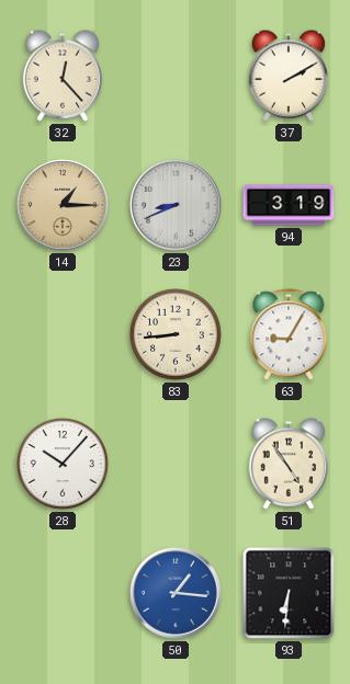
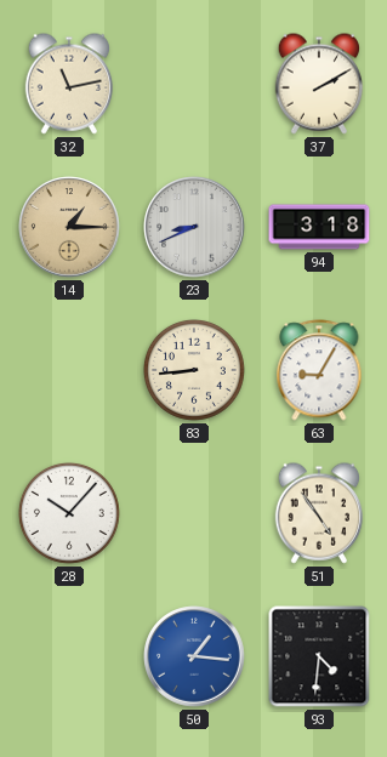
32: 12:23 -> 11:13
94: 3:19 -> 3:18
93: 6:31 -> 4:31
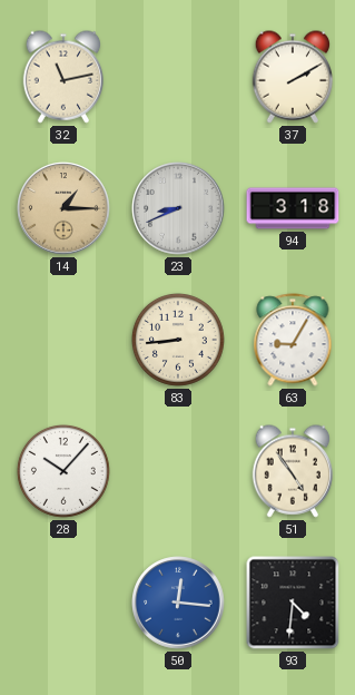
50: 1:16 -> 12:16
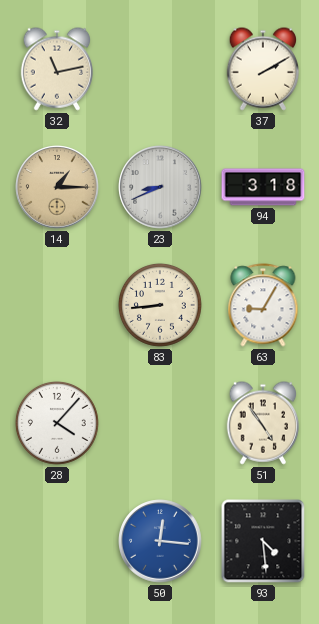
28: 10:07 -> 4:07
93: 4:31 -> 4:29
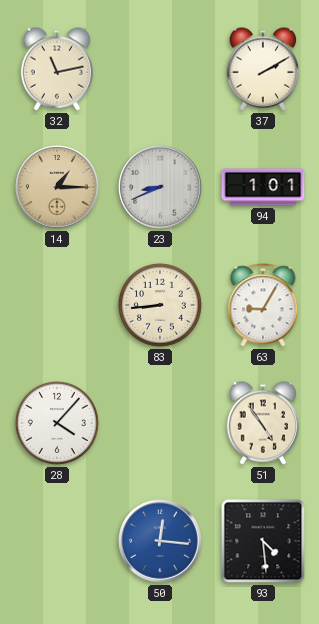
94: 3:18 -> 1:01
